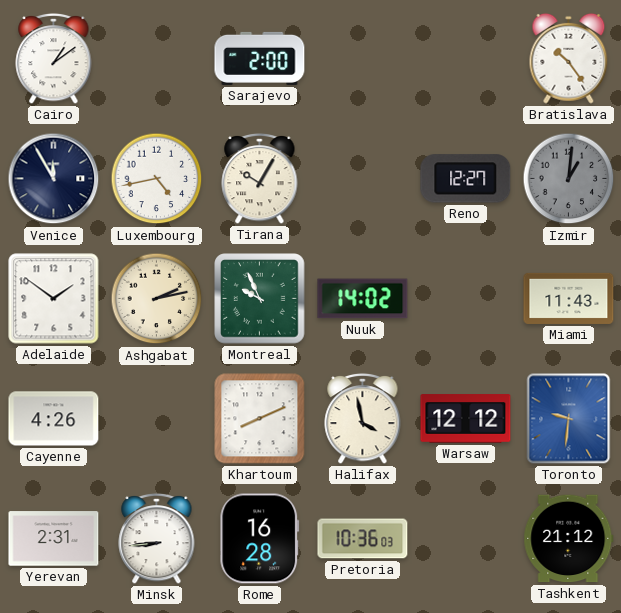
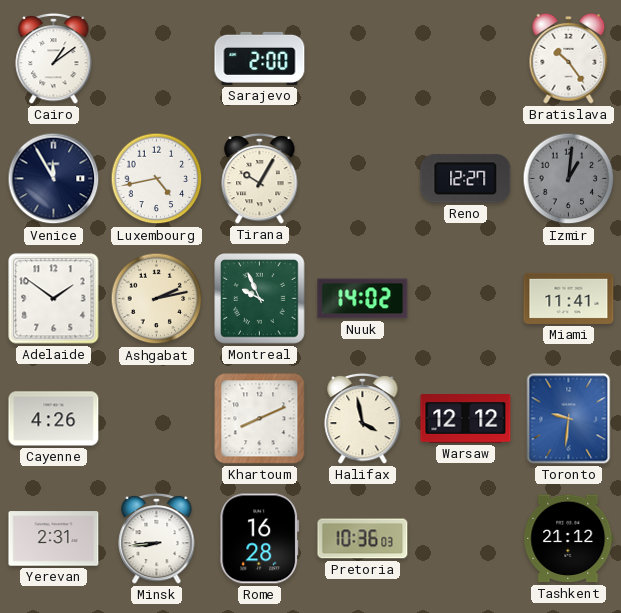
Miami: 11:43 -> 11:41
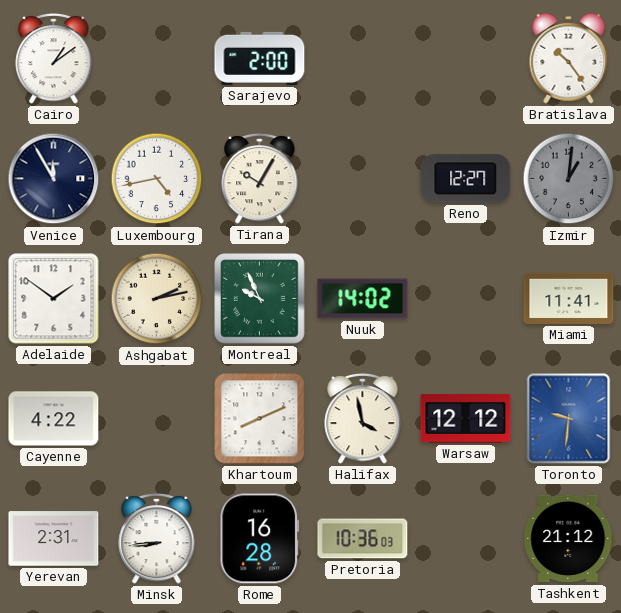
Cayenne: 4:26 -> 4:22
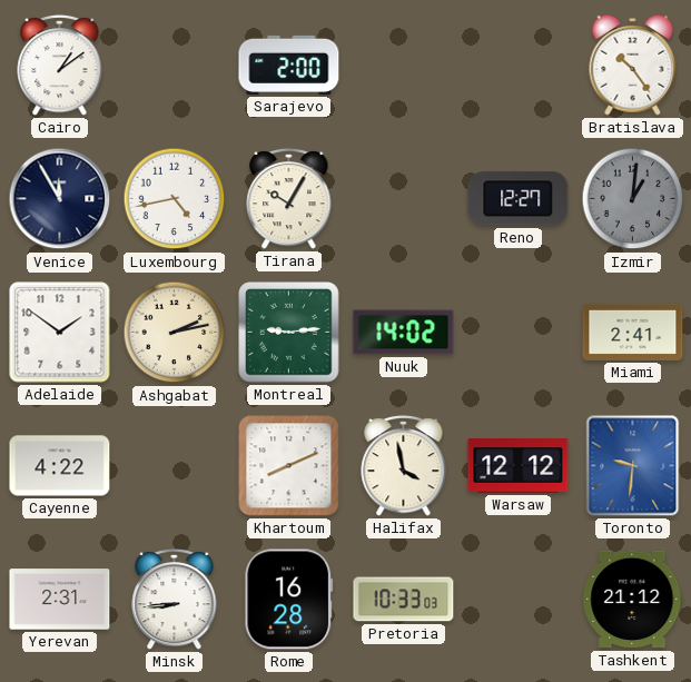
Montreal: 9:56 -> 9:14
Miami: 11:41 -> 2:41
Pretoria: 10:36 -> 10:33
